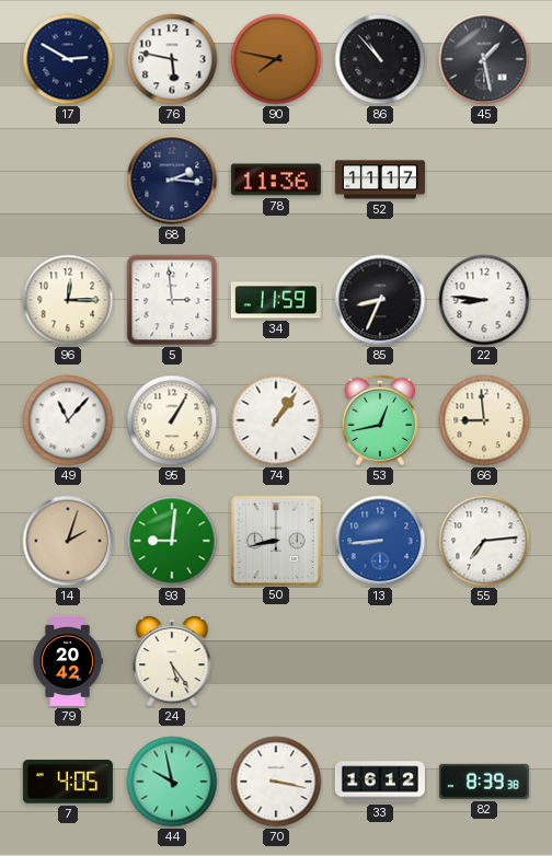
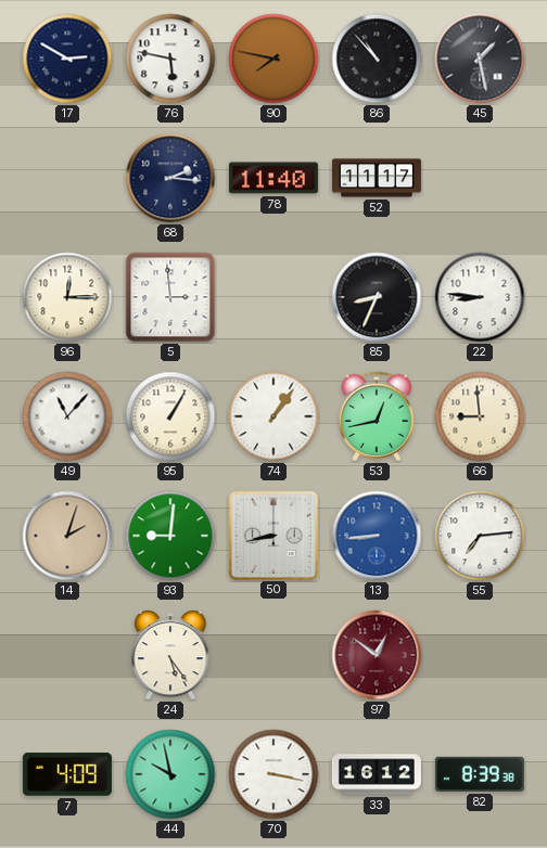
78: 11:36 -> 11:40
34: 11:59 -> none
79: 20:42 -> none
97: none -> 12:51
7: 4:05 -> 4:09
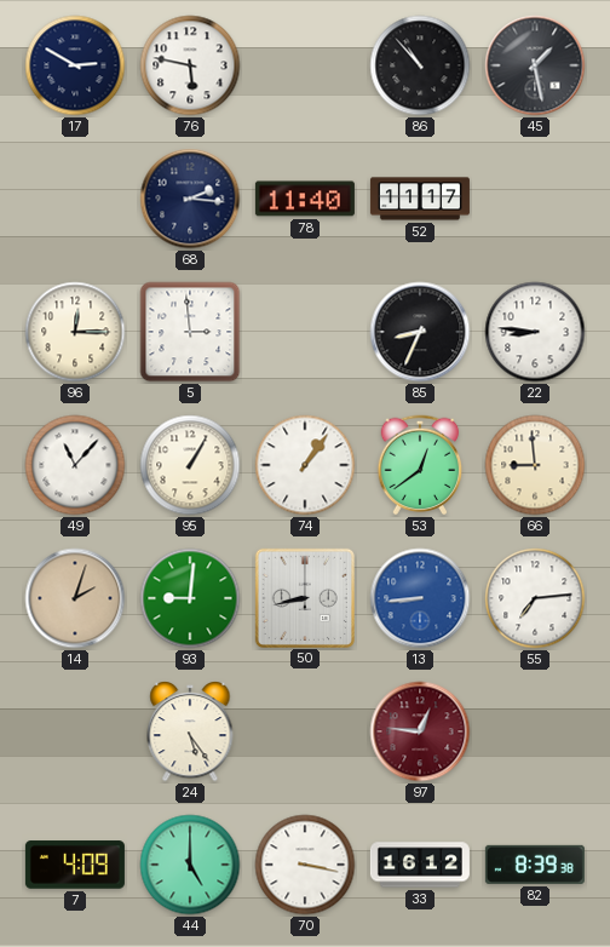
90: 7:47 -> none
53: 12:43 -> 12:39
97: 12:51 -> 12:46
44: 9:58 -> 5:00
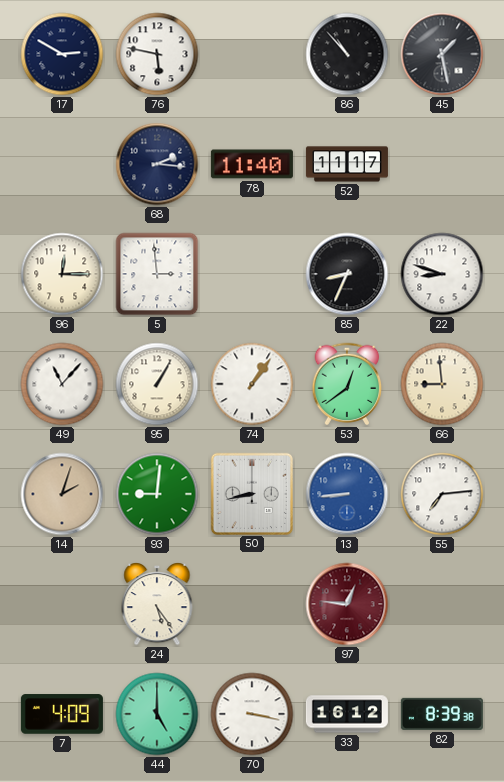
22: 8:46 -> 8:48
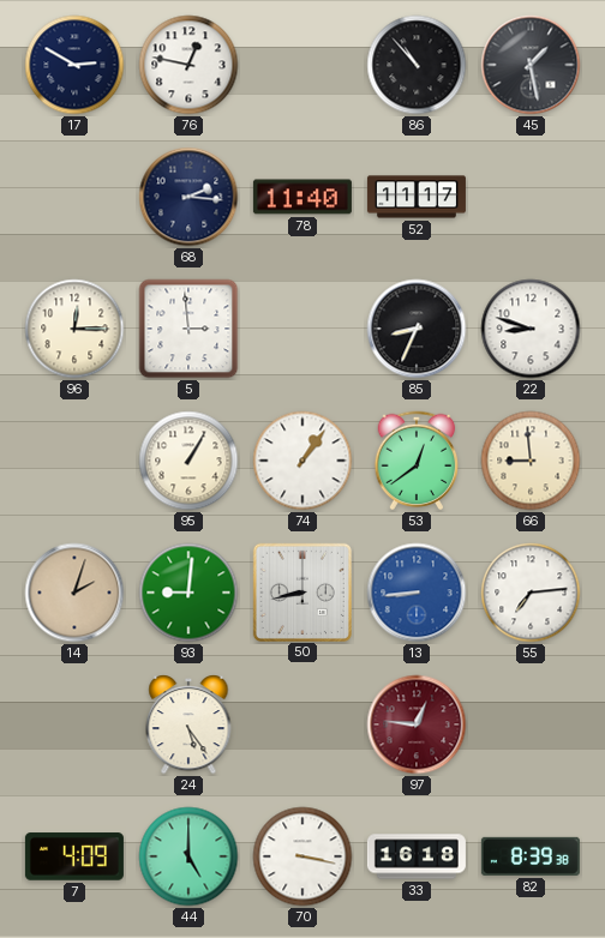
76: 5:47 -> 12:47
49: 11:07 -> none
33: 16:12 -> 16:18
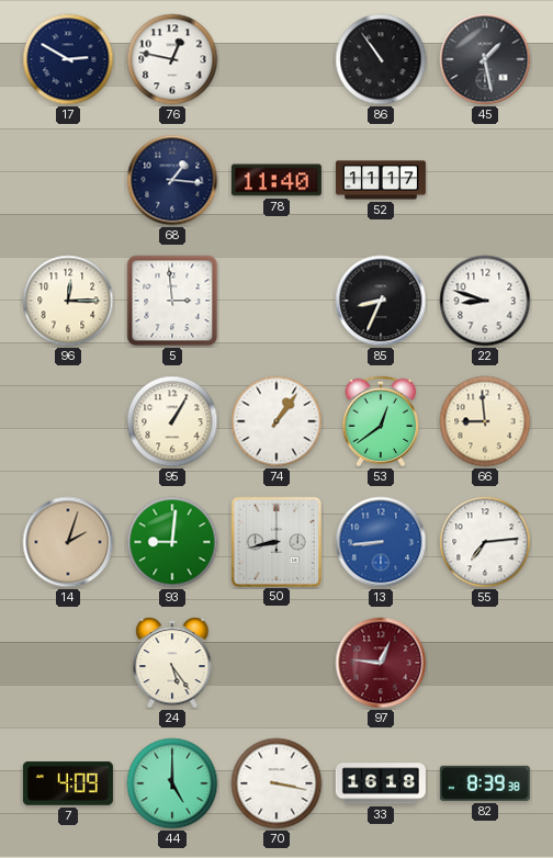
86: 10:53 -> 10:54
68: 2:16 -> 1:16
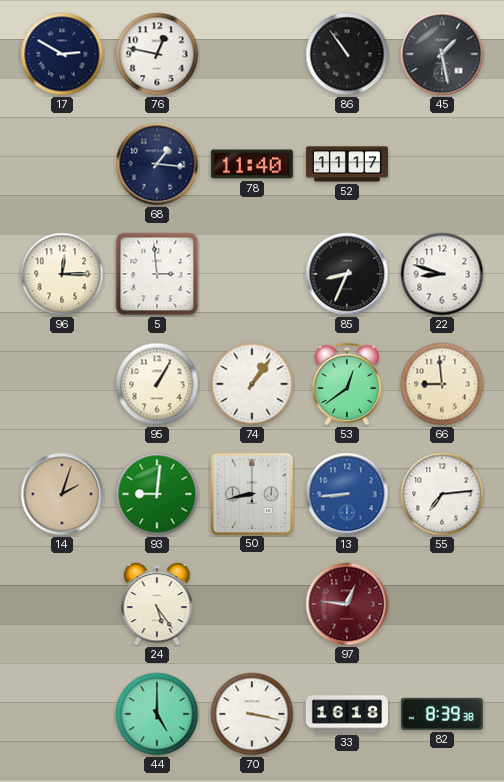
7: 4:09 -> none
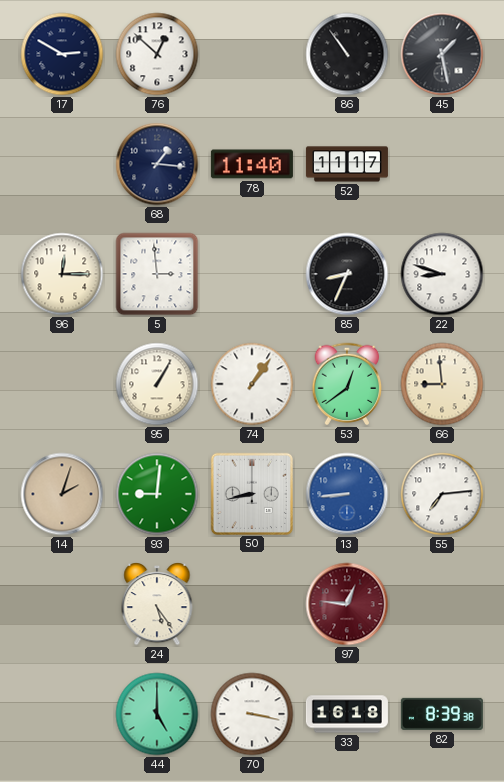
76: 12:47 -> 12:52
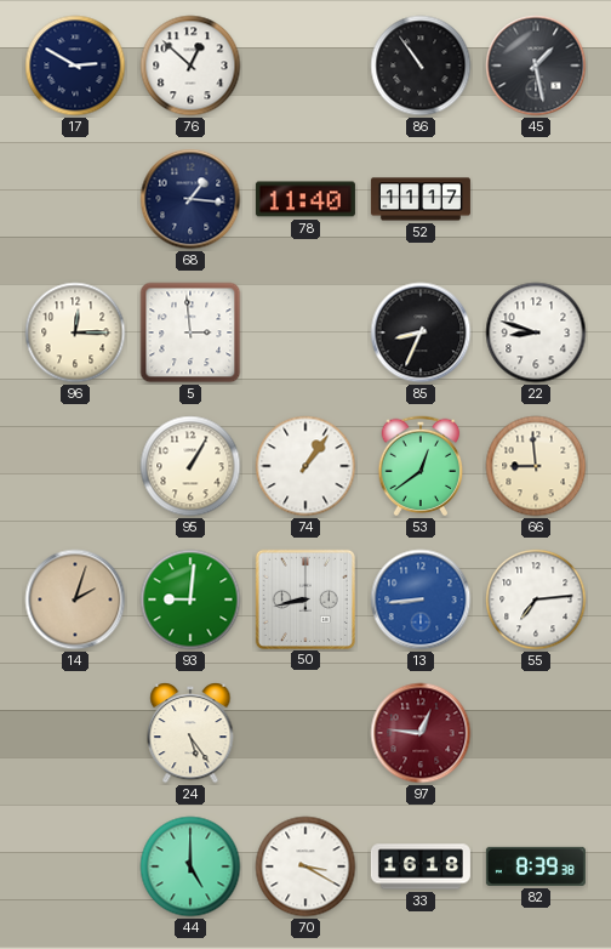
70: 3:17 -> 3:20
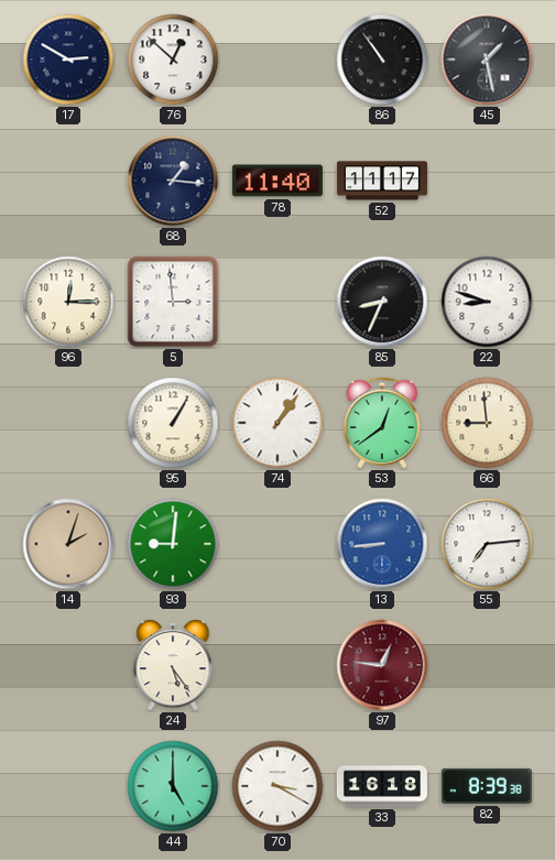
50: 8:43 -> none
